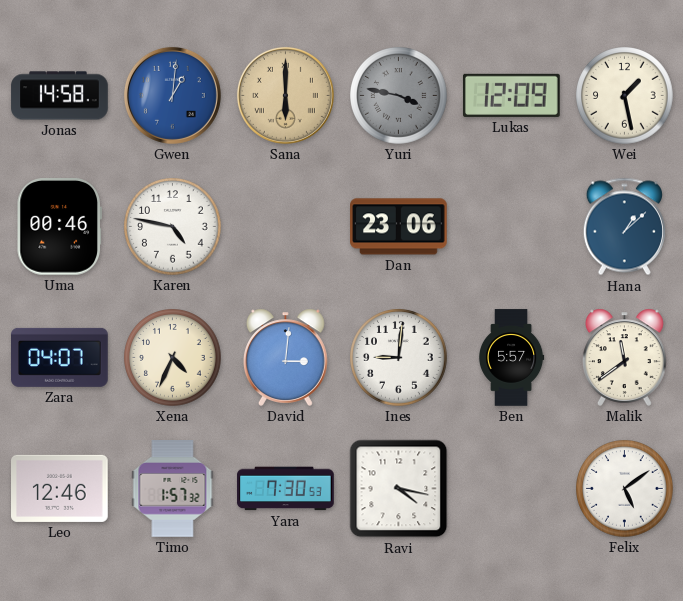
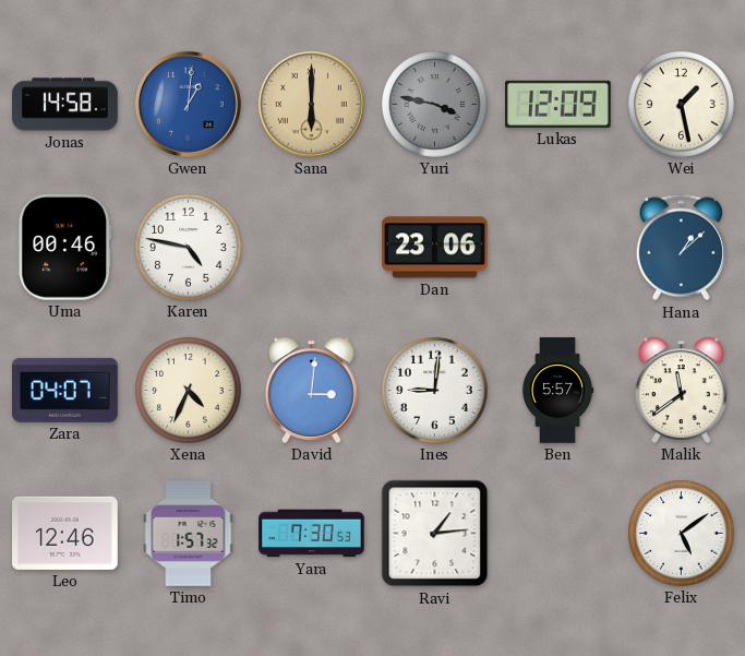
Ravi: 4:17 -> 1:14
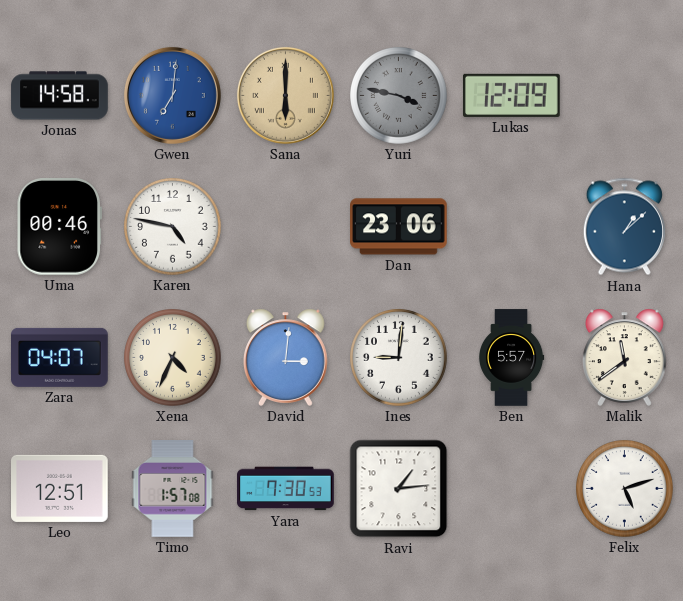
Gwen: 1:01 -> 7:01
Wei: 1:28 -> none
Leo: 12:46 -> 12:51
Timo: 1:57:32 -> 1:57:08
Felix: 5:09 -> 5:12
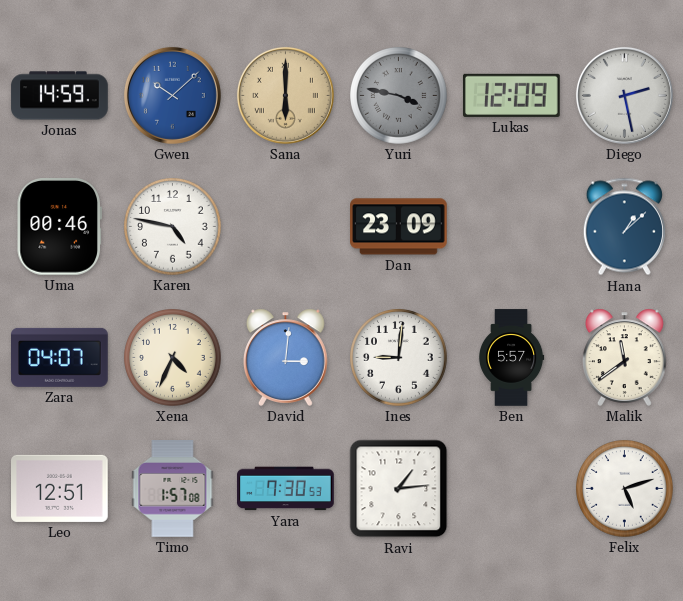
Jonas: 14:58 -> 14:59
Gwen: 7:01 -> 10:08
Diego: none -> 2:28
Dan: 23:06 -> 23:09
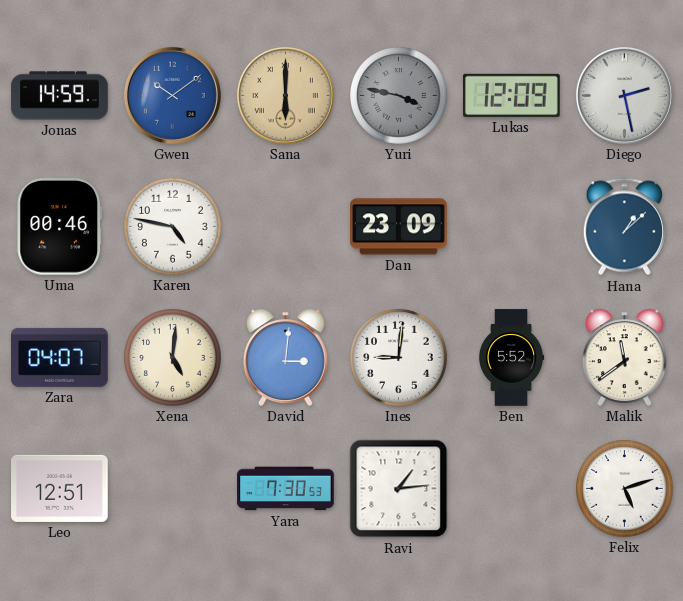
Gwen: 10:08 -> 10:09
Xena: 4:34 -> 5:01
Ben: 5:57 -> 5:52
Timo: 1:57 -> none
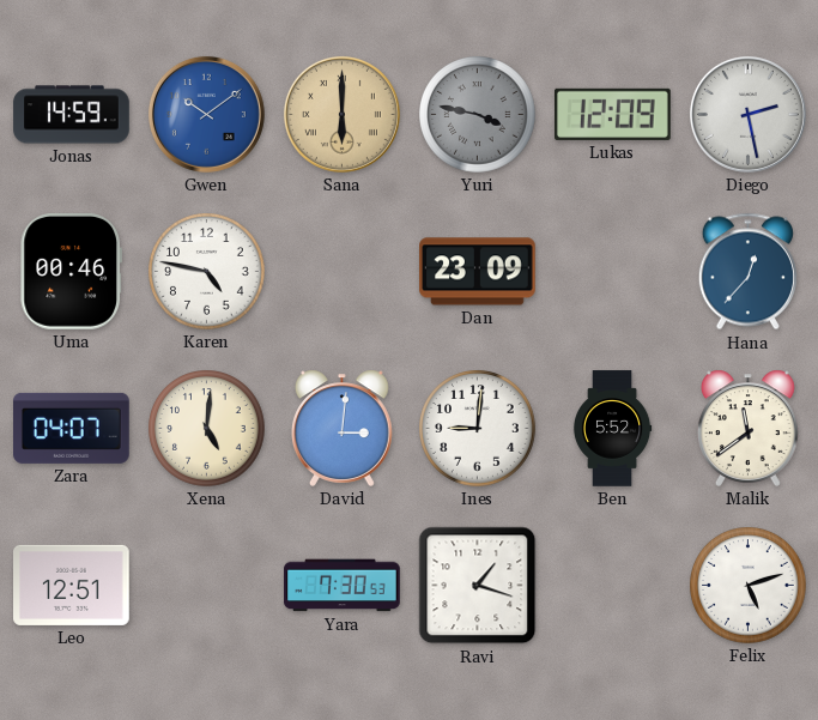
Hana: 1:08 -> 12:37
Ravi: 1:14 -> 1:18
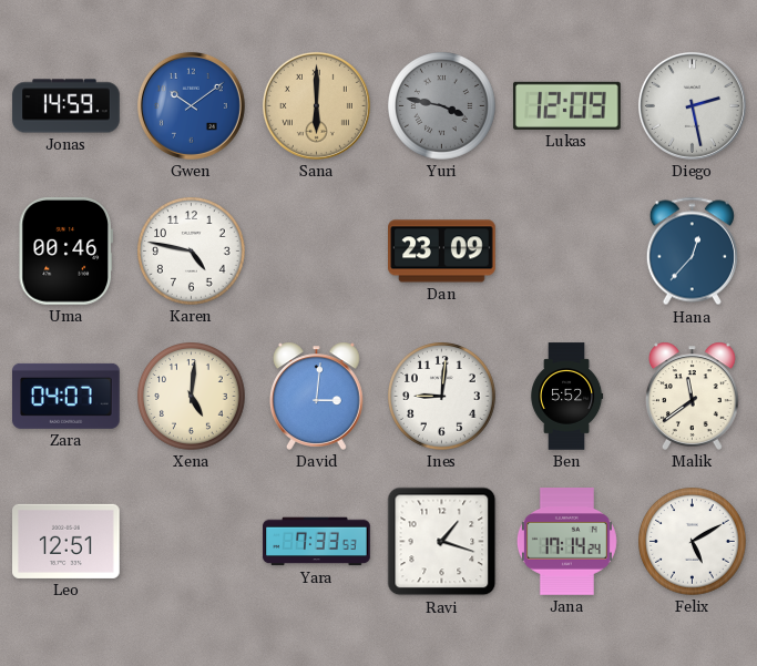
Yara: 7:30 -> 7:33
Jana: none -> 17:14
Felix: 5:12 -> 5:10
